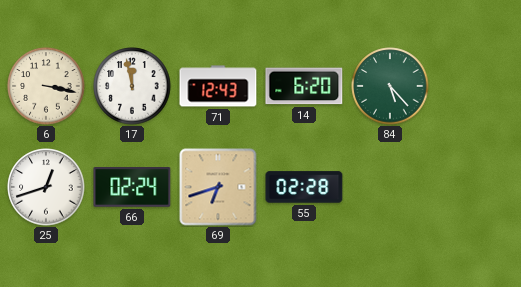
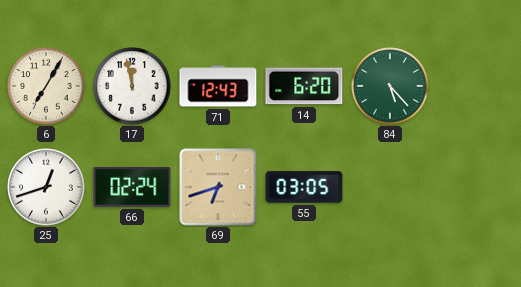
6: 3:17 -> 7:05
55: 02:28 -> 03:05
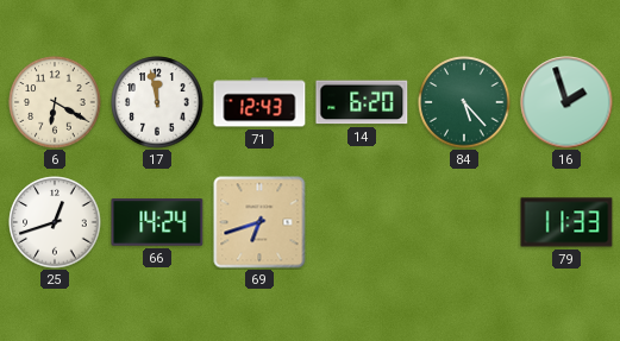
6: 7:05 -> 6:20
16: none -> 1:57
66: 02:24 -> 14:24
55: 03:05 -> none
79: none -> 11:33
